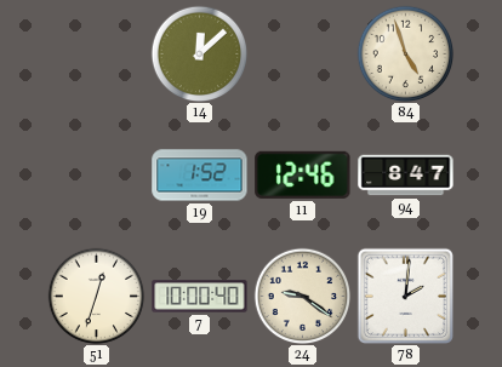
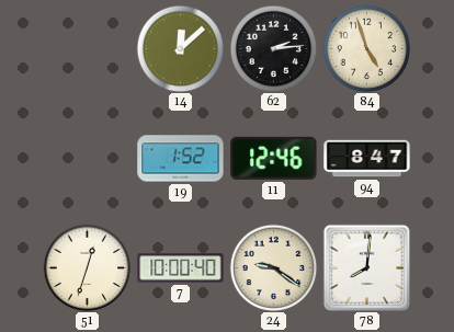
62: none -> 2:14
78: 2:01 -> 8:01
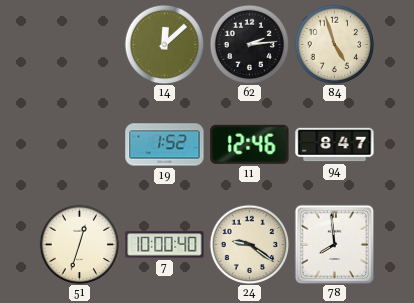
78: 8:01 -> 7:59
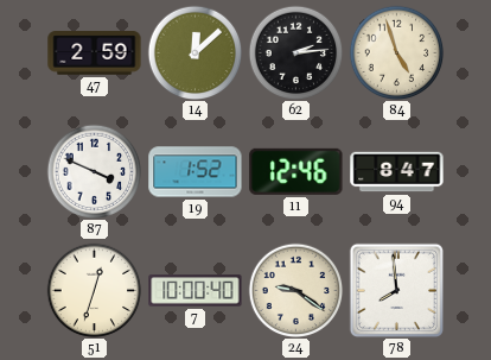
47: none -> 2:59
87: none -> 3:49
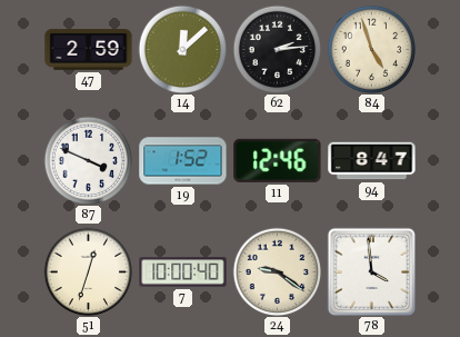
78: 7:59 -> 3:59
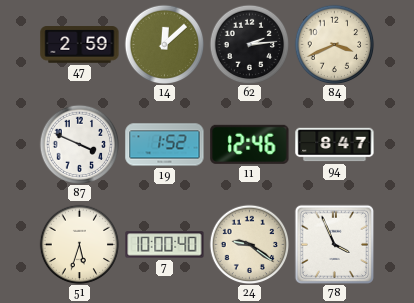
84: 4:57 -> 3:41
51: 12:33 -> 5:33
78: 3:59 -> 3:56
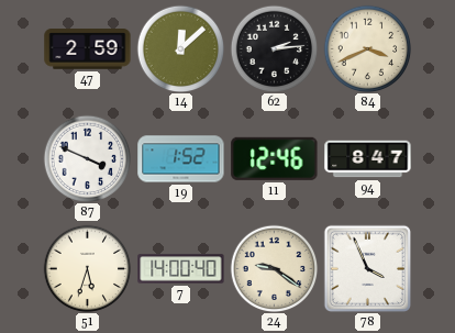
7: 10:00 -> 14:00
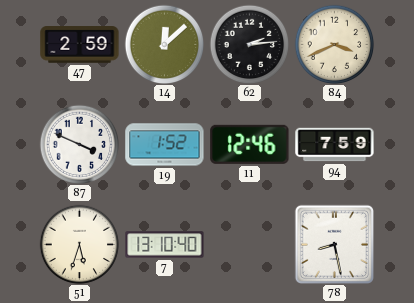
94: 8:47 -> 7:59
7: 14:00 -> 13:10
24: 9:21 -> none
78: 3:56 -> 8:28
